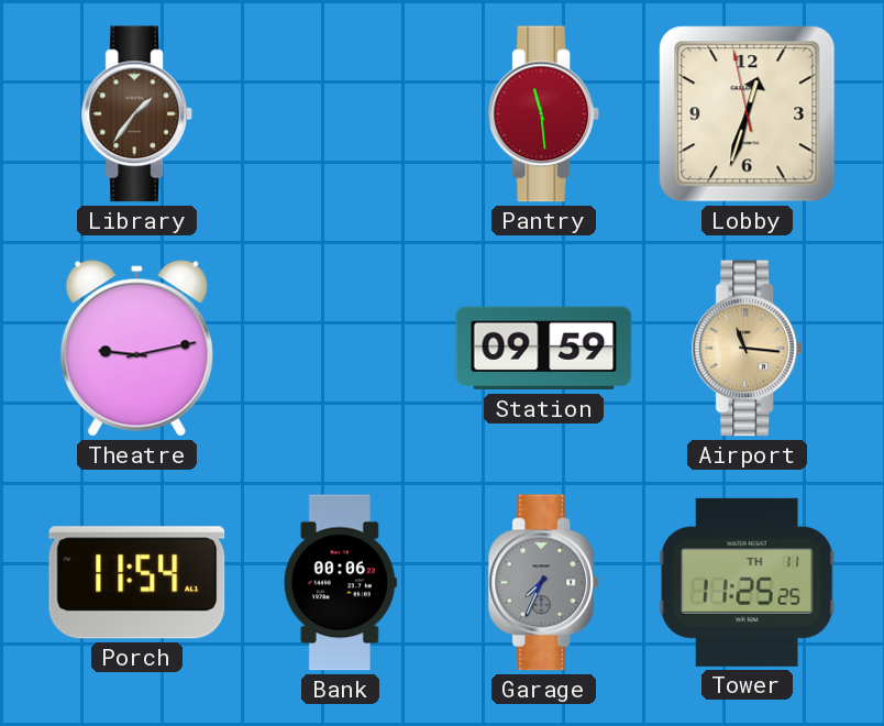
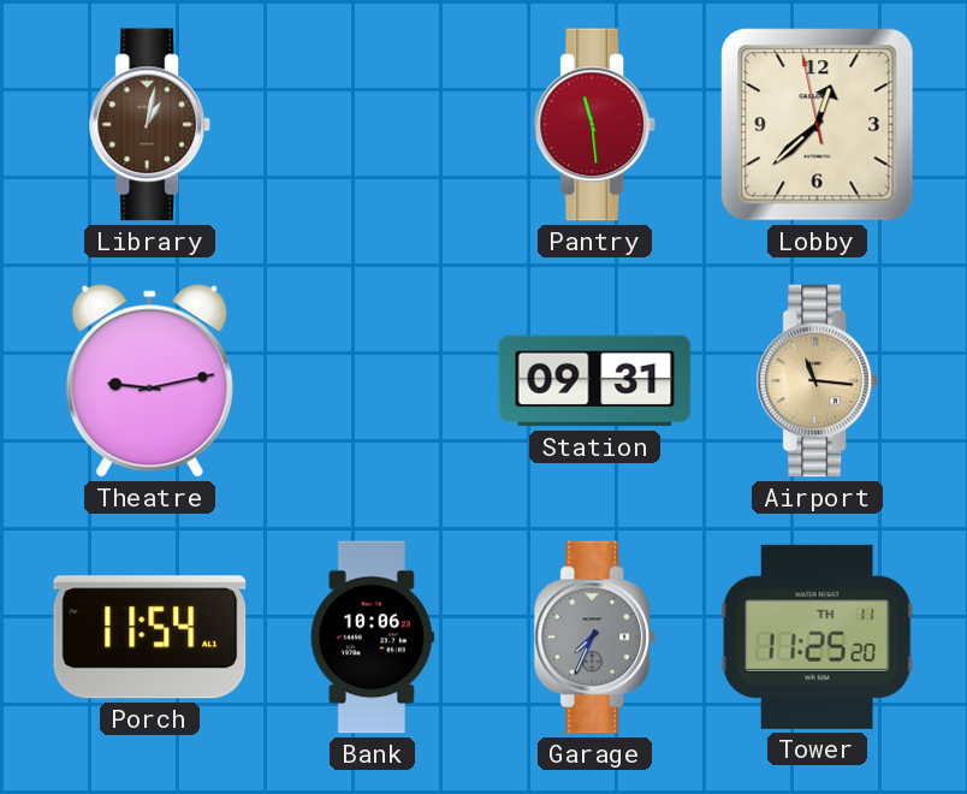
Library: 1:36 -> 1:02
Lobby: 12:32 -> 12:37
Station: 09:59 -> 09:31
Bank: 00:06 -> 10:06
Tower: 11:25:25 -> 11:25:20
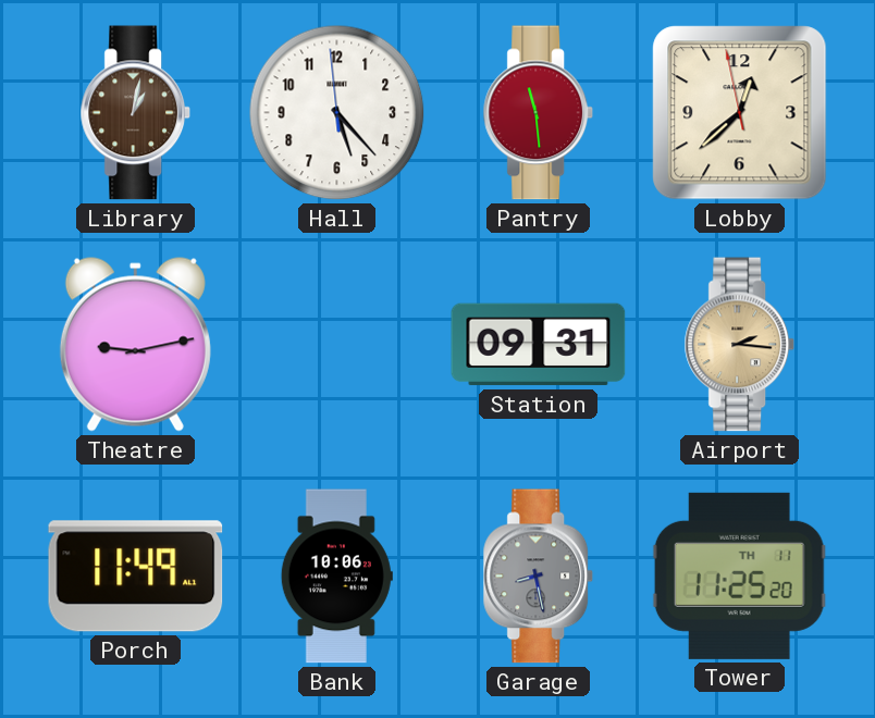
Hall: none -> 5:22
Airport: 11:16 -> 2:16
Porch: 11:54 -> 11:49
Garage: 7:34 -> 8:28
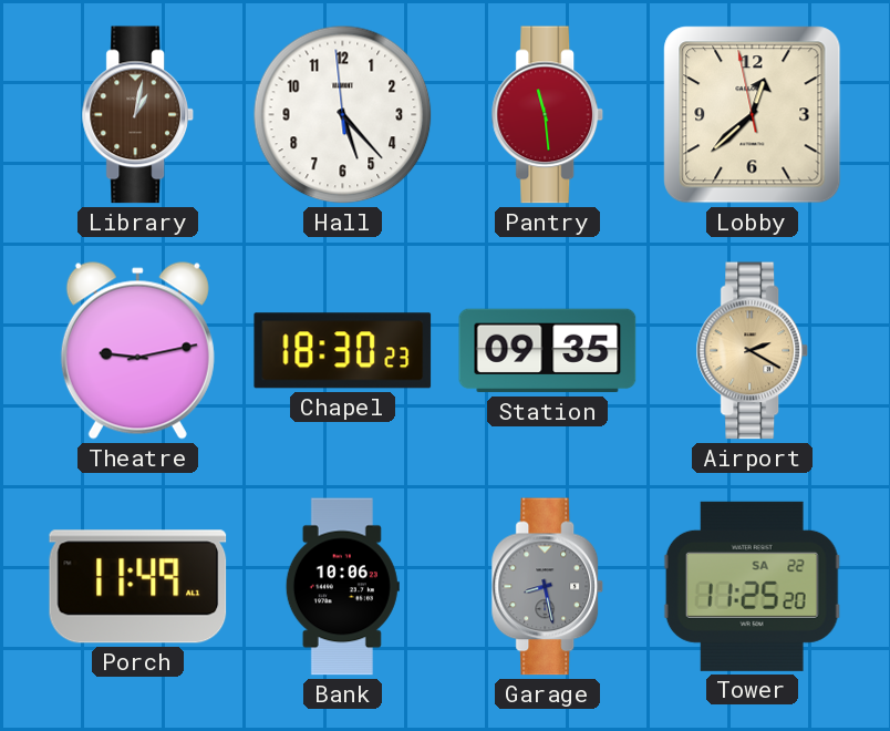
Chapel: none -> 18:30
Station: 09:31 -> 09:35
Airport: 2:16 -> 2:20
Tower date: TH 11 -> SA 22
